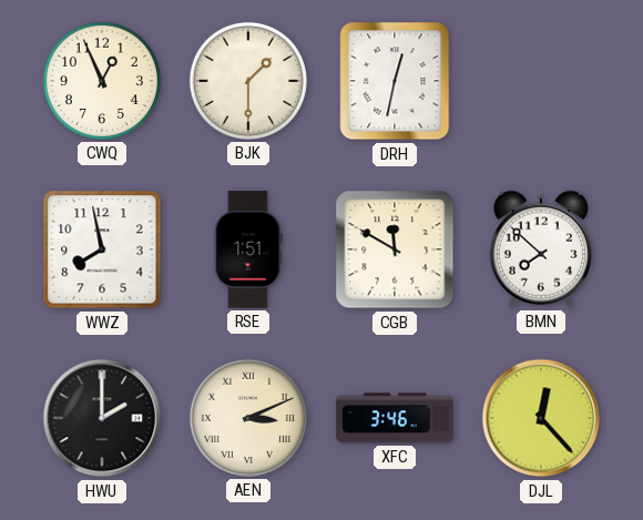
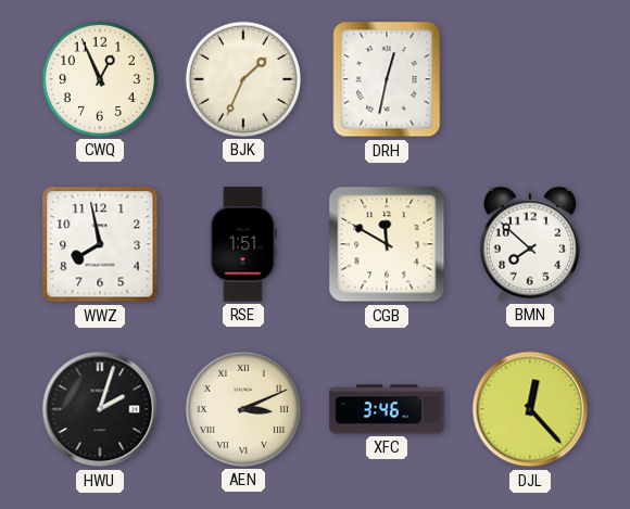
BJK: 1:30 -> 1:34
HWU: 2:00 -> 2:03
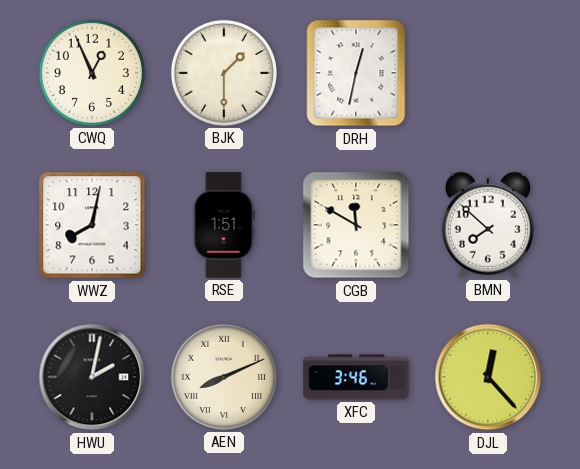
BJK: 1:34 -> 1:30
WWZ: 7:58 -> 8:02
HWU: 2:03 -> 2:02
AEN: 3:11 -> 8:11
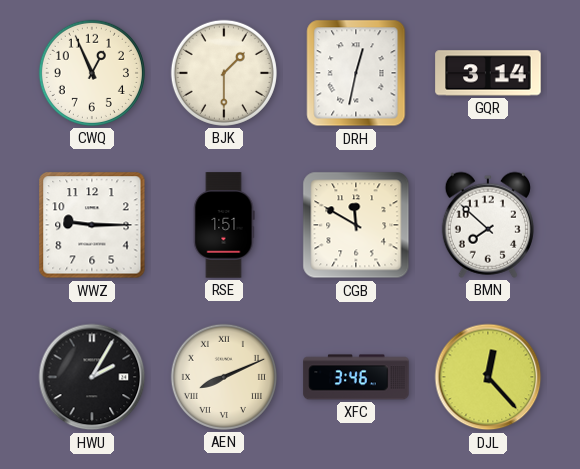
GQR: none -> 3:14
WWZ: 8:02 -> 9:15
HWU: 2:02 -> 2:05
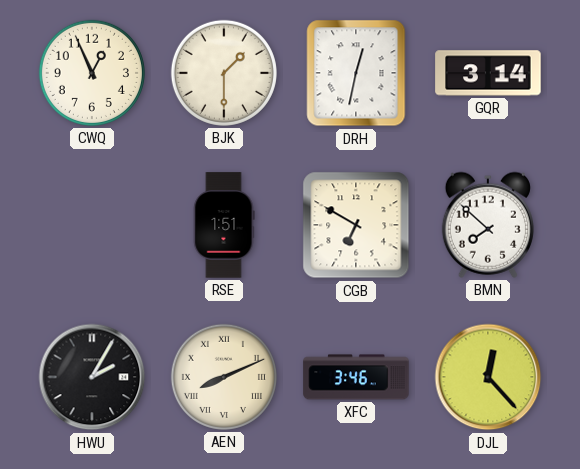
WWZ: 9:15 -> none
CGB: 11:50 -> 6:50
